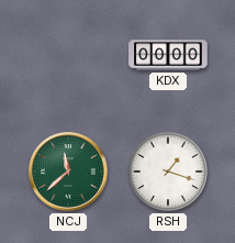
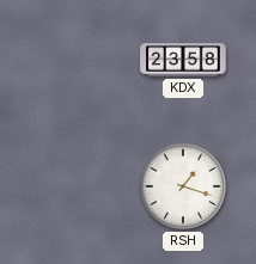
KDX: 00:00 -> 23:58
NCJ: 11:38 -> none
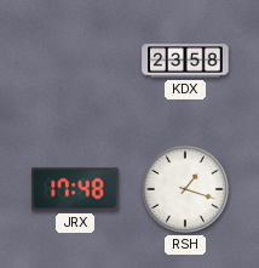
JRX: none -> 17:48
